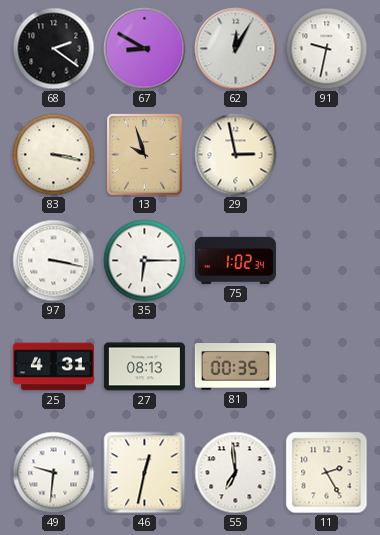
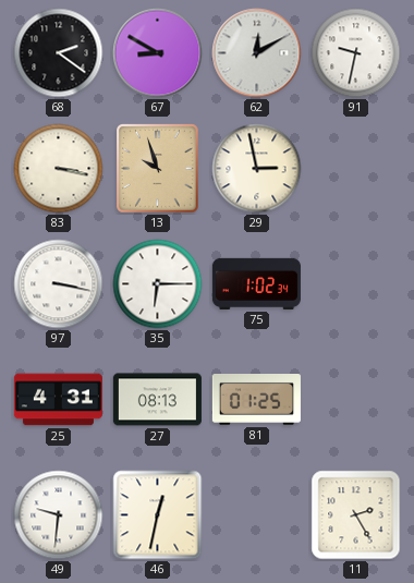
62: 12:05 -> 12:10
81: 00:35 -> 01:25
55: 6:59 -> none
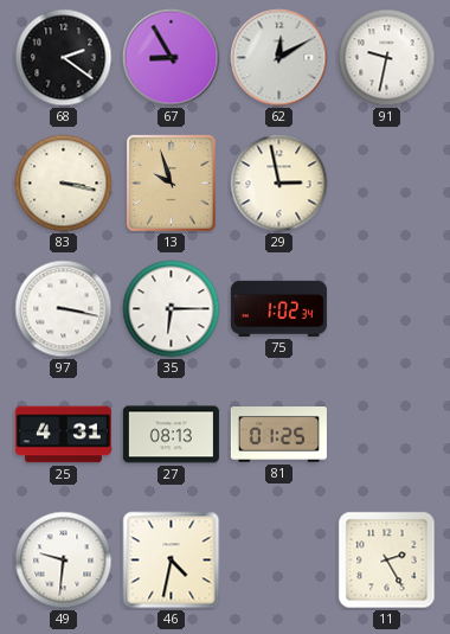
67: 8:50 -> 8:55
46: 12:32 -> 4:32
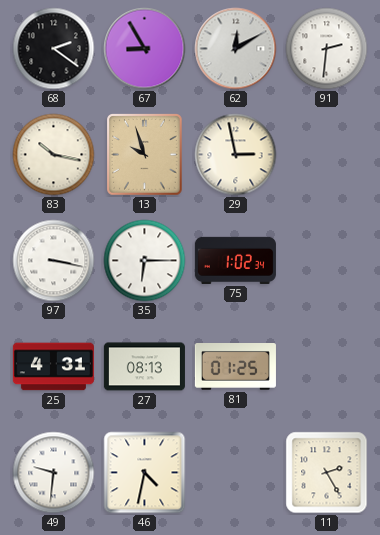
91: 9:32 -> 2:31
83: 3:17 -> 10:17
